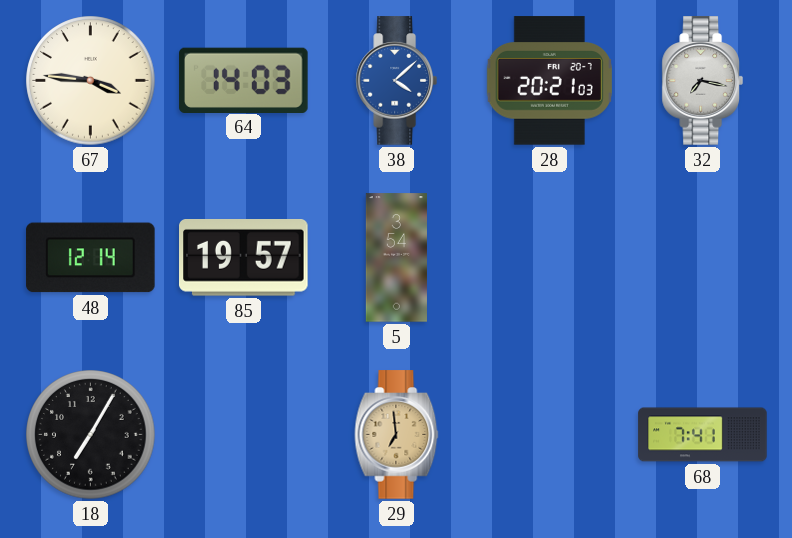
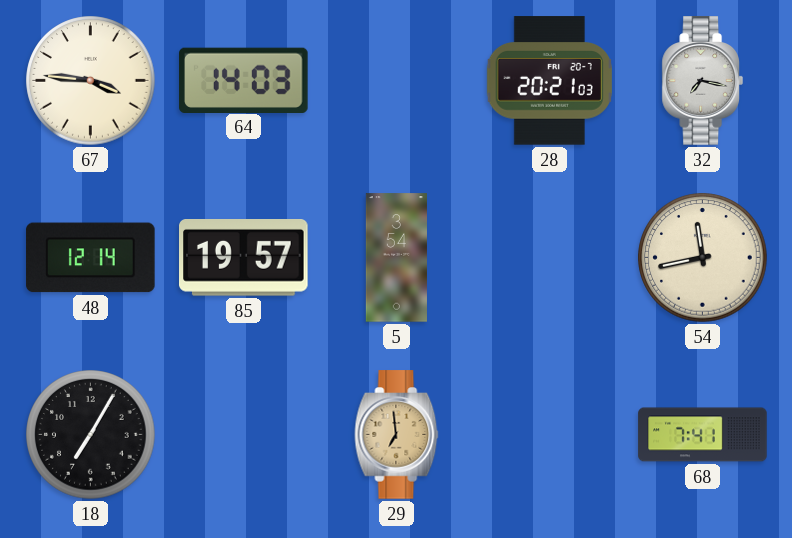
38: 4:08 -> none
54: none -> 11:43
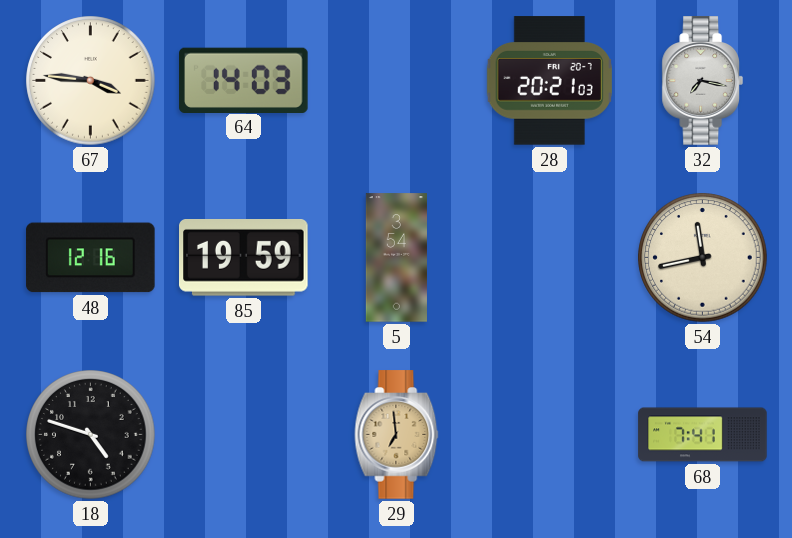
48: 12:14 -> 12:16
85: 19:57 -> 19:59
18: 7:05 -> 4:48
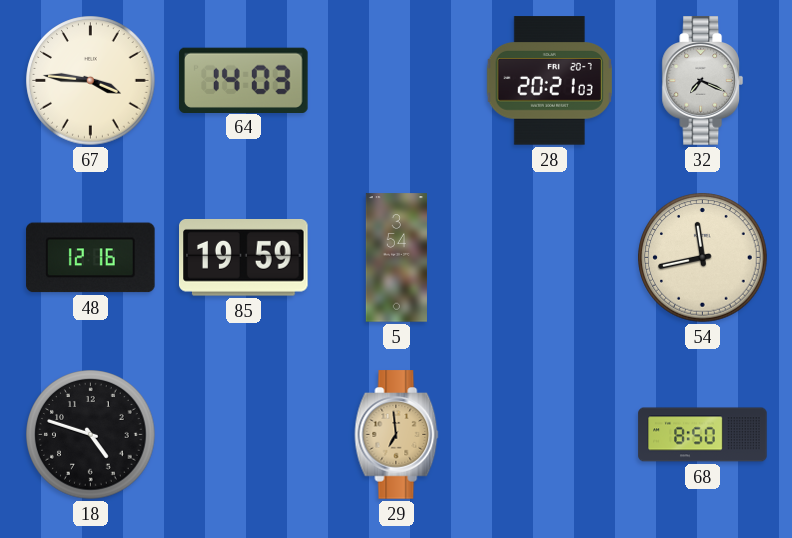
32: 7:17 -> 7:19
68: 7:41 -> 8:50
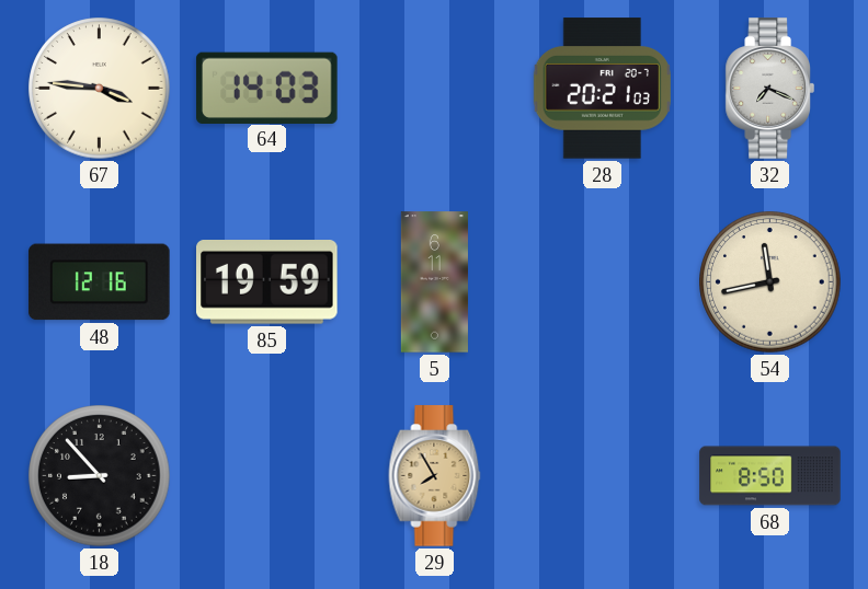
5: 3:54 -> 6:11
18: 4:48 -> 8:53
29: 6:59 -> 7:55
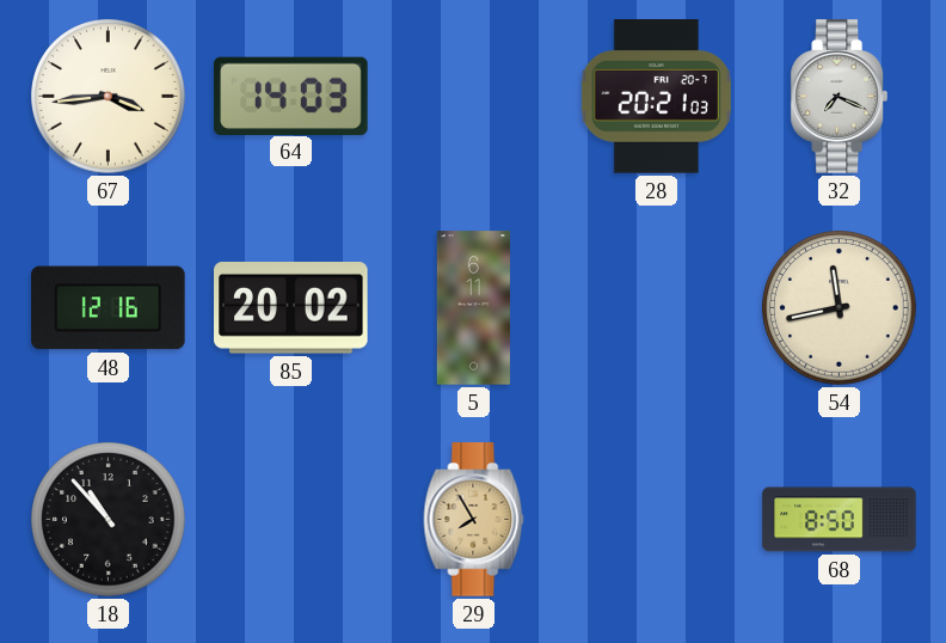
67: 3:46 -> 3:44
85: 19:59 -> 20:02
18: 8:53 -> 10:53
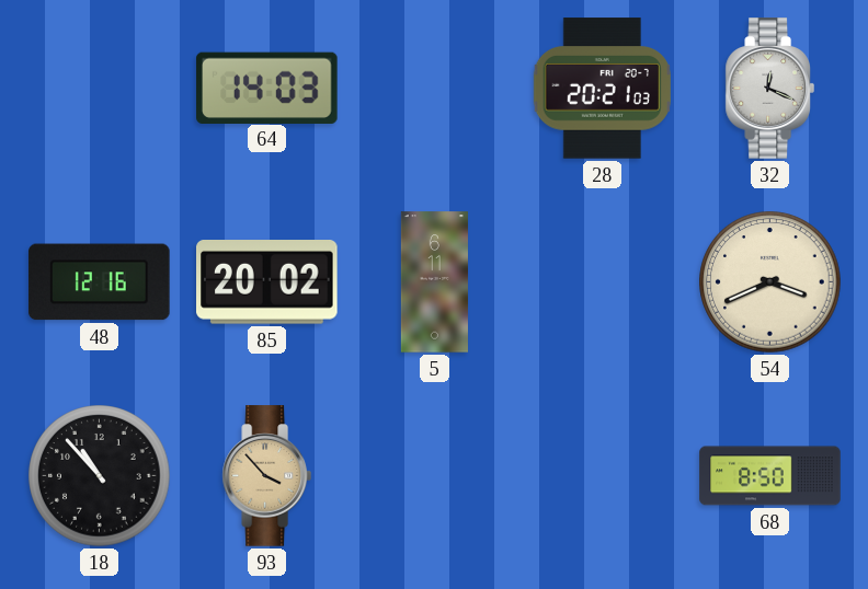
67: 3:44 -> none
32: 7:19 -> 12:19
54: 11:43 -> 3:41
93: none -> 3:53
29: 7:55 -> none
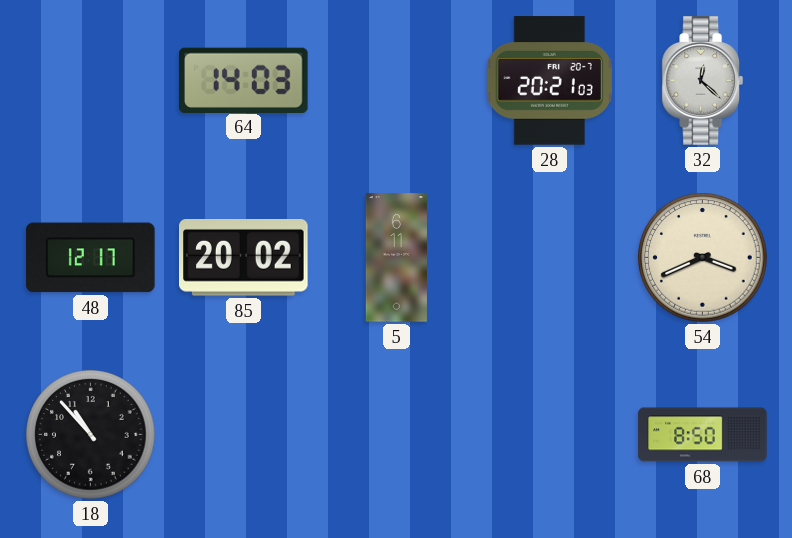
32: 12:19 -> 12:22
48: 12:16 -> 12:17
93: 3:53 -> none
